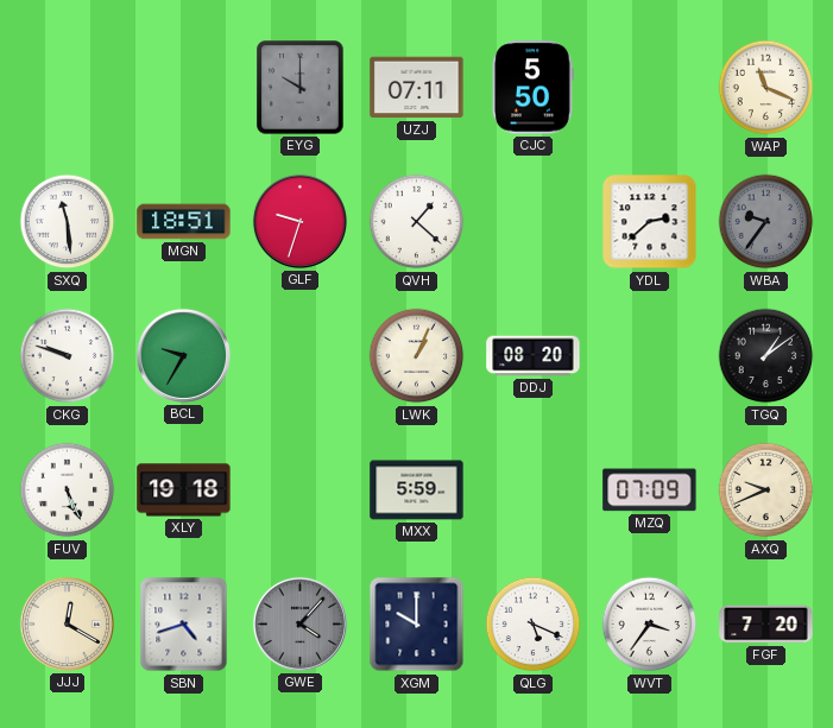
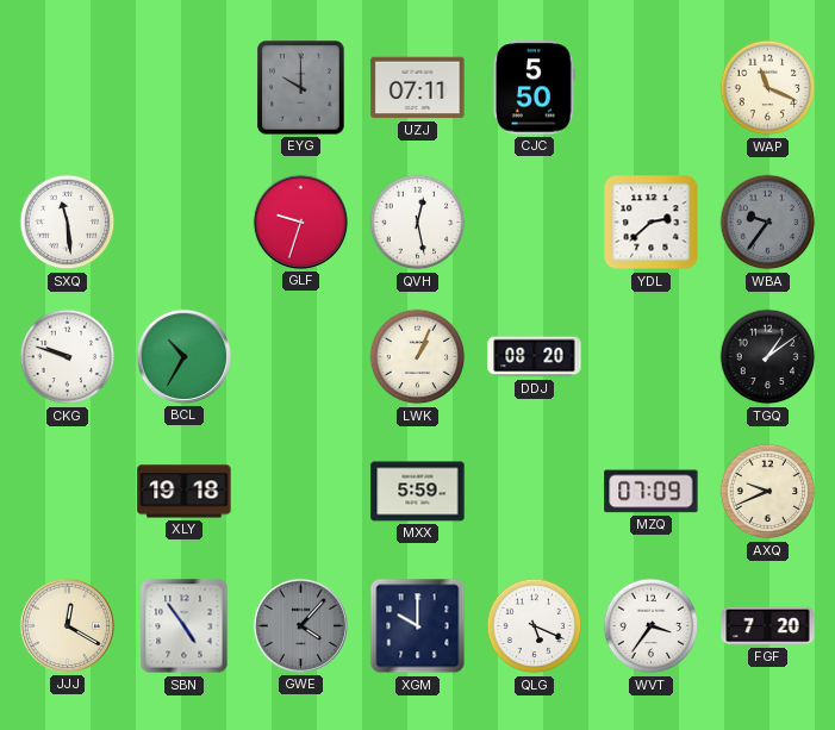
MGN: 18:51 -> none
QVH: 1:22 -> 12:28
BCL: 9:35 -> 10:35
FUV: 5:26 -> none
SBN: 4:42 -> 4:54
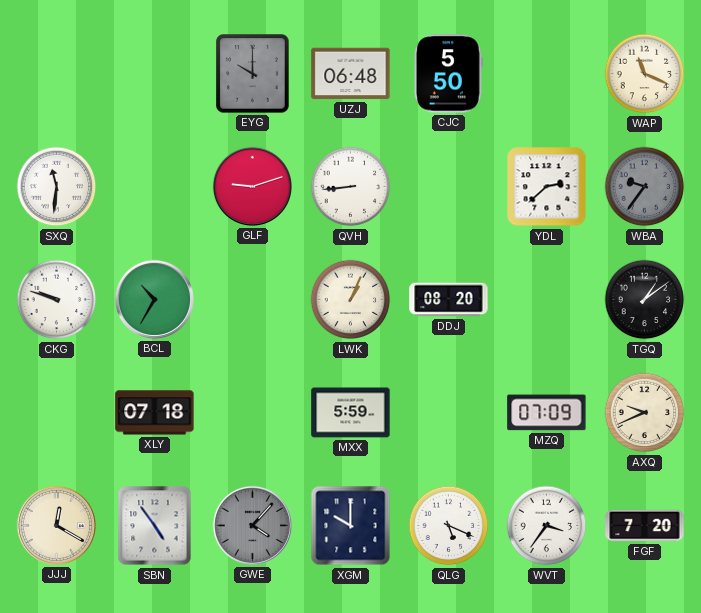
UZJ: 07:11 -> 06:48
SXQ: 11:29 -> 11:31
GLF: 9:33 -> 9:12
QVH: 12:28 -> 8:44
XLY: 19:18 -> 07:18
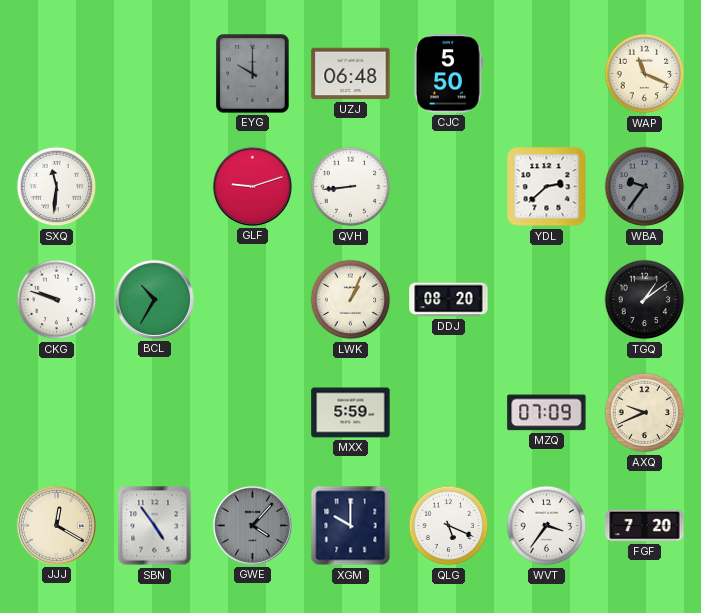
XLY: 07:18 -> none
